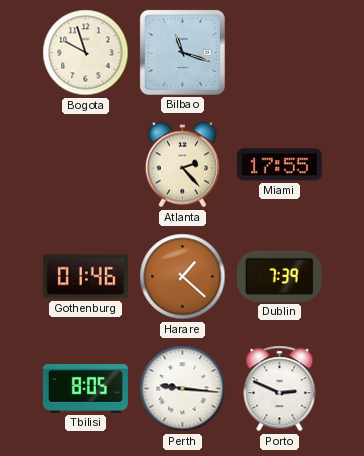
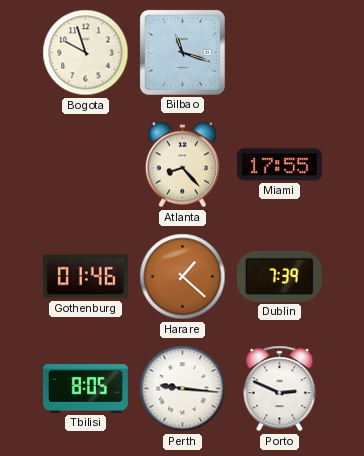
Atlanta: 2:23 -> 8:23
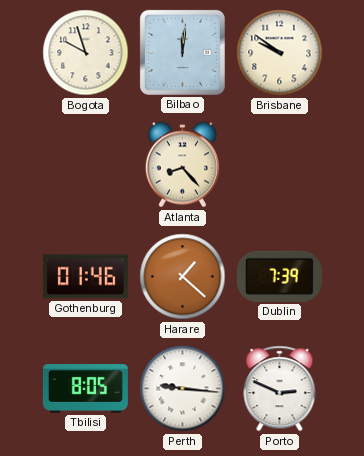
Bilbao: 11:18 -> 12:01
Brisbane: none -> 9:51
Miami: 17:55 -> none
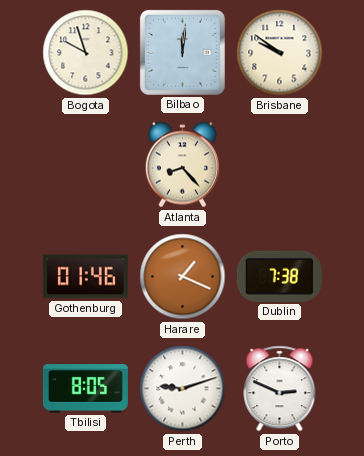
Harare: 1:22 -> 1:19
Dublin: 7:39 -> 7:38
Perth: 9:16 -> 9:12
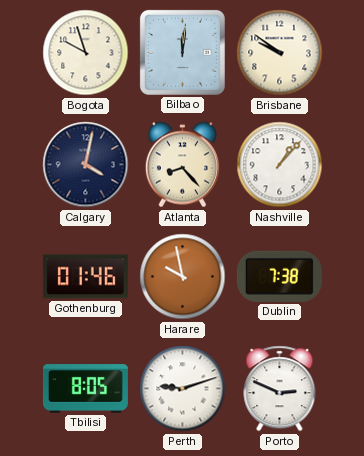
Calgary: none -> 4:02
Nashville: none -> 1:07
Harare: 1:19 -> 9:58
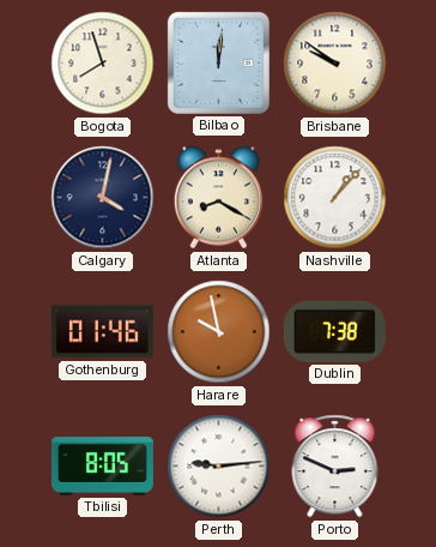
Bogota: 9:57 -> 7:57
Atlanta: 8:23 -> 8:20
Perth: 9:12 -> 9:14
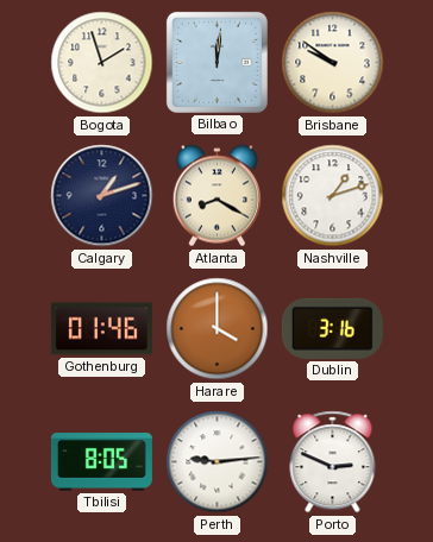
Bogota: 7:57 -> 1:57
Calgary: 4:02 -> 1:12
Nashville: 1:07 -> 1:12
Harare: 9:58 -> 4:00
Dublin: 7:38 -> 3:16
